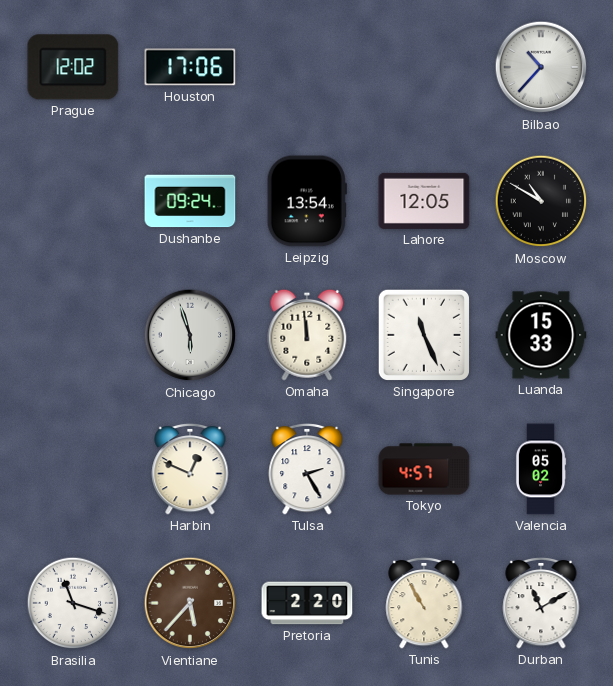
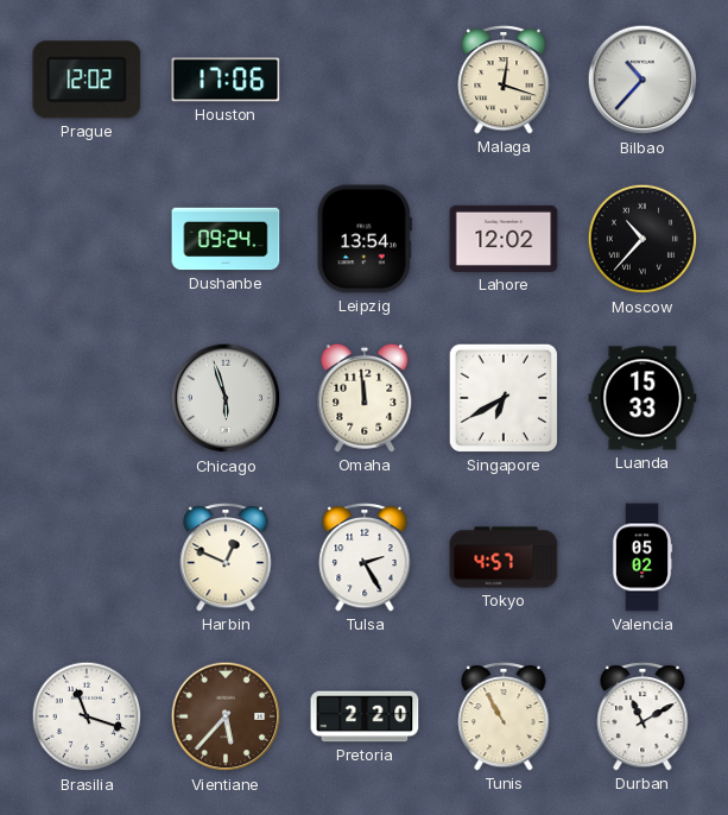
Malaga: none -> 12:18
Lahore: 12:05 -> 12:02
Moscow: 10:50 -> 10:37
Singapore: 11:26 -> 6:40
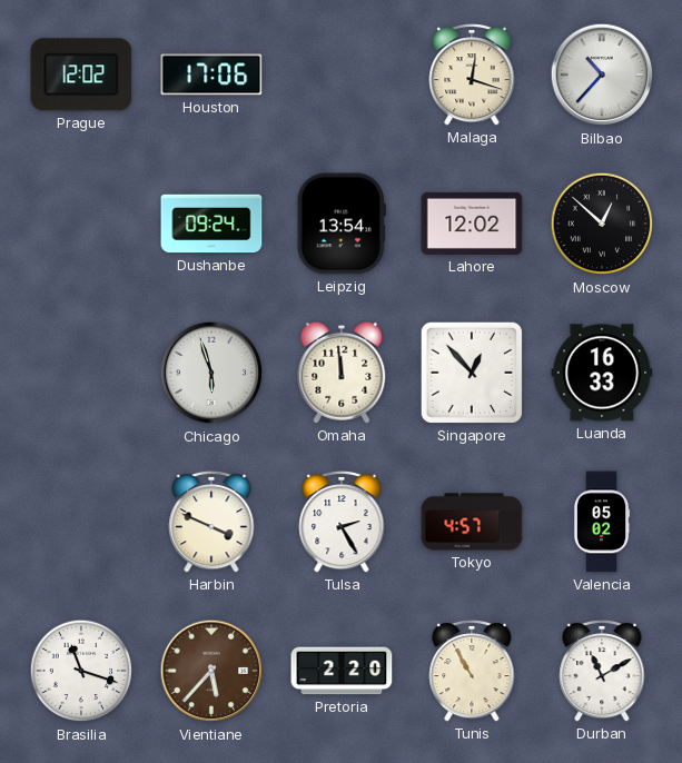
Moscow: 10:37 -> 12:52
Singapore: 6:40 -> 12:53
Luanda: 15:33 -> 16:33
Harbin: 12:49 -> 3:49
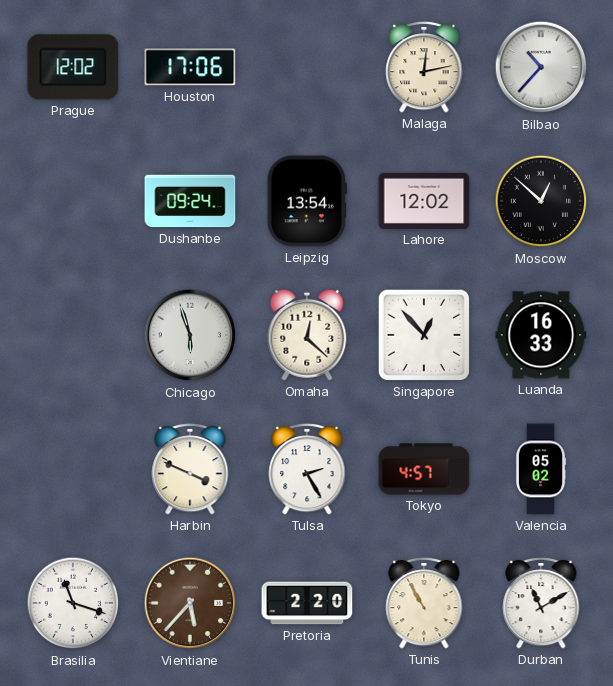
Malaga: 12:18 -> 12:13
Omaha: 11:59 -> 12:22
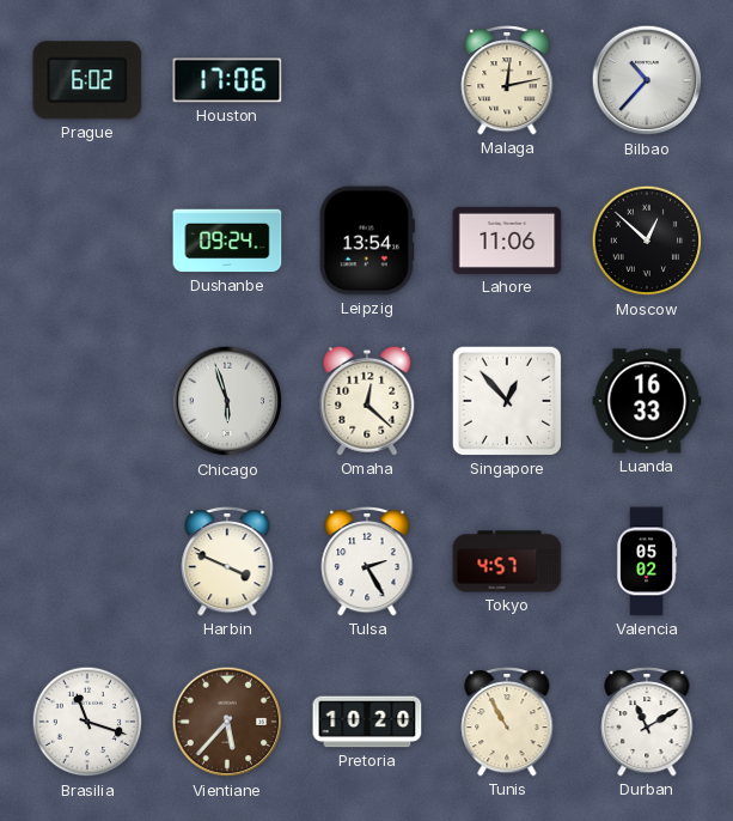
Prague: 12:02 -> 6:02
Lahore: 12:02 -> 11:06
Pretoria: 2:20 -> 10:20
